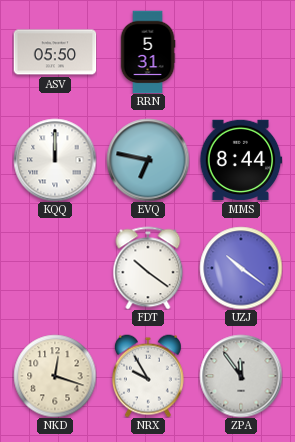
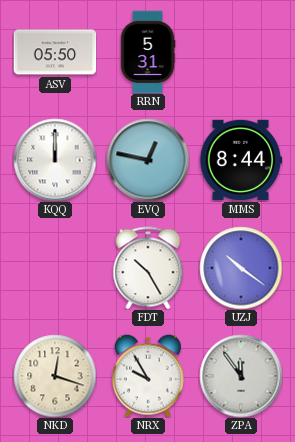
EVQ: 6:47 -> 12:47
FDT: 10:21 -> 10:25
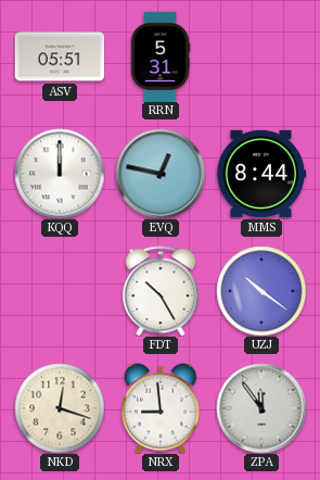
ASV: 05:50 -> 05:51
NRX: 9:55 -> 8:59
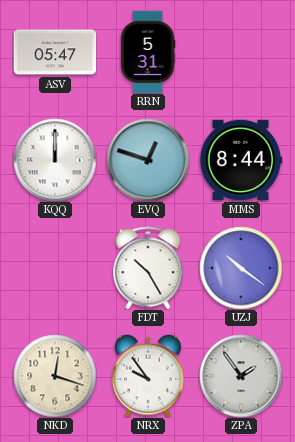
ASV: 05:51 -> 05:47
EVQ: 12:47 -> 12:48
NRX: 8:59 -> 9:54
ZPA: 11:54 -> 1:54
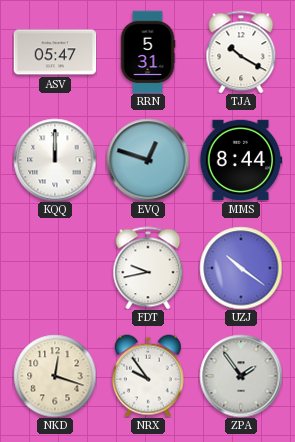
TJA: none -> 10:20
FDT: 10:25 -> 9:43
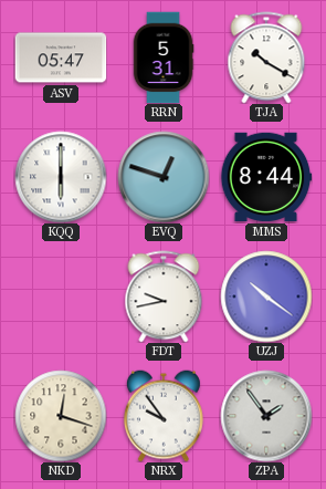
KQQ: 12:00 -> 6:00
